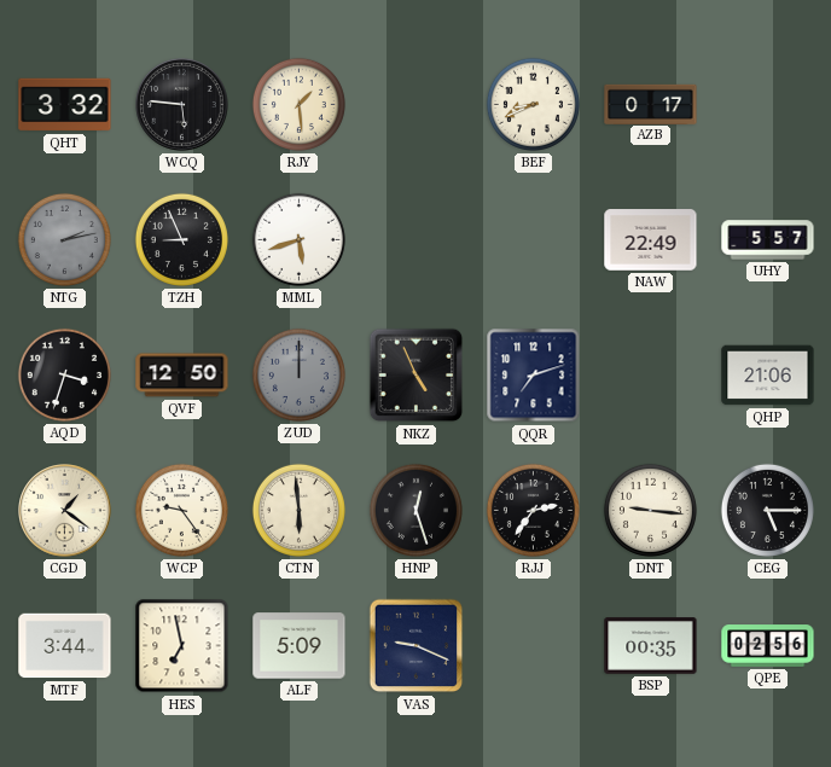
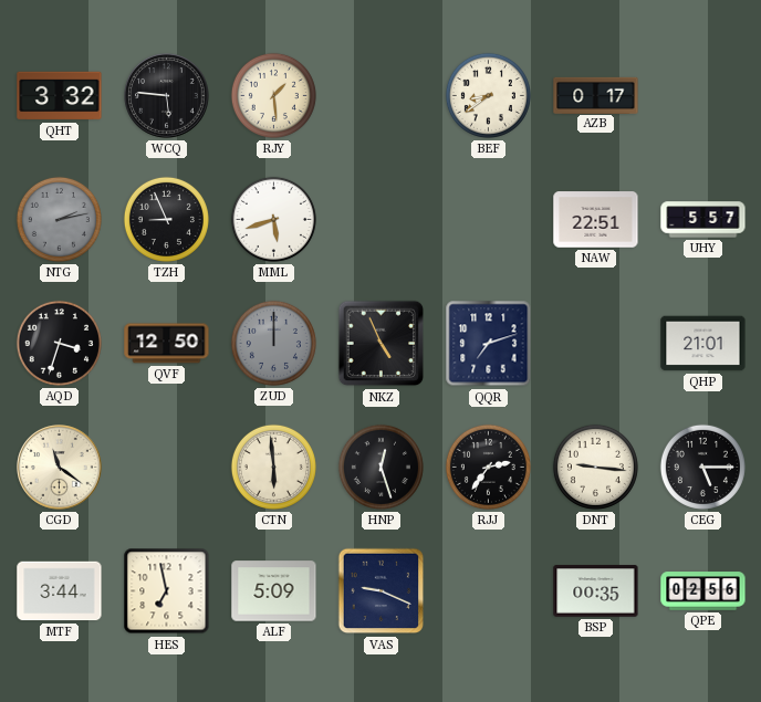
BEF: 8:41 -> 8:39
NAW: 22:49 -> 22:51
QHP: 21:06 -> 21:01
CGD: 1:21 -> 11:21
WCP: 9:24 -> none
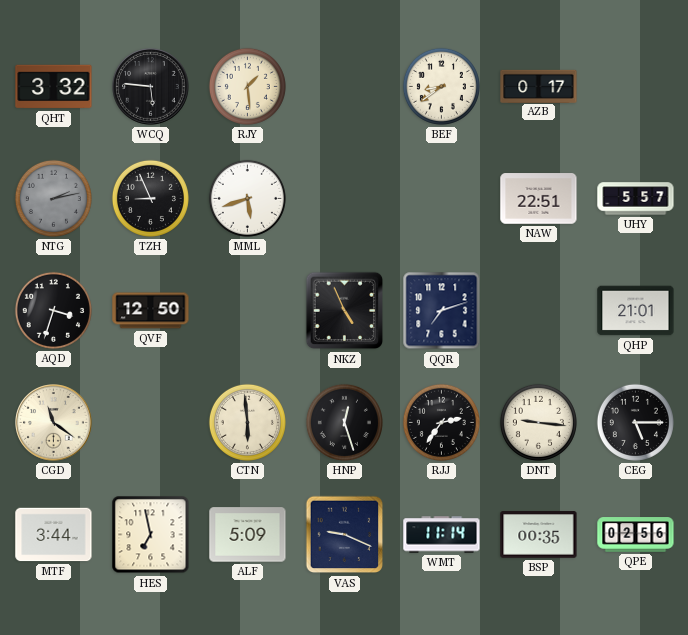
ZUD: 12:00 -> none
WMT: none -> 11:14
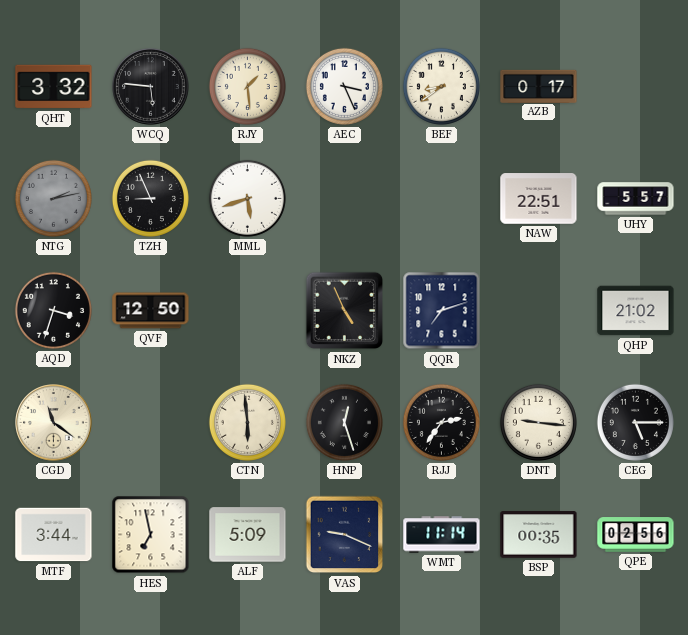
AEC: none -> 3:26
QHP: 21:01 -> 21:02
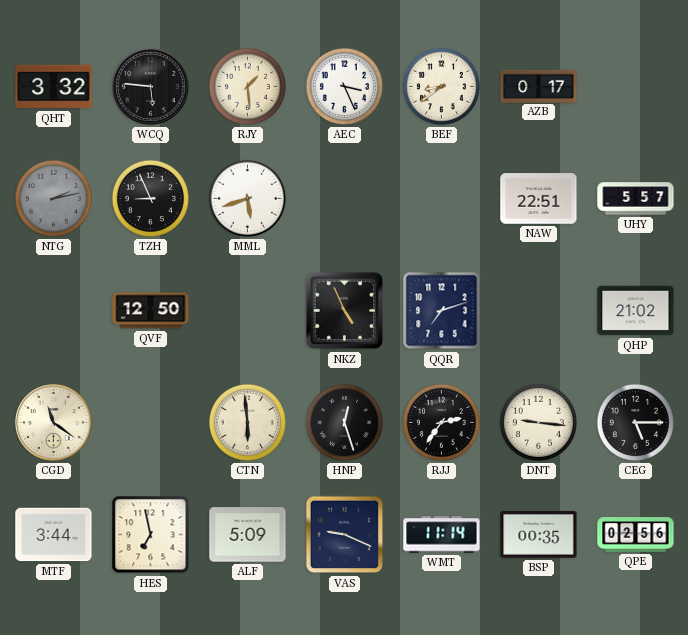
AQD: 3:33 -> none
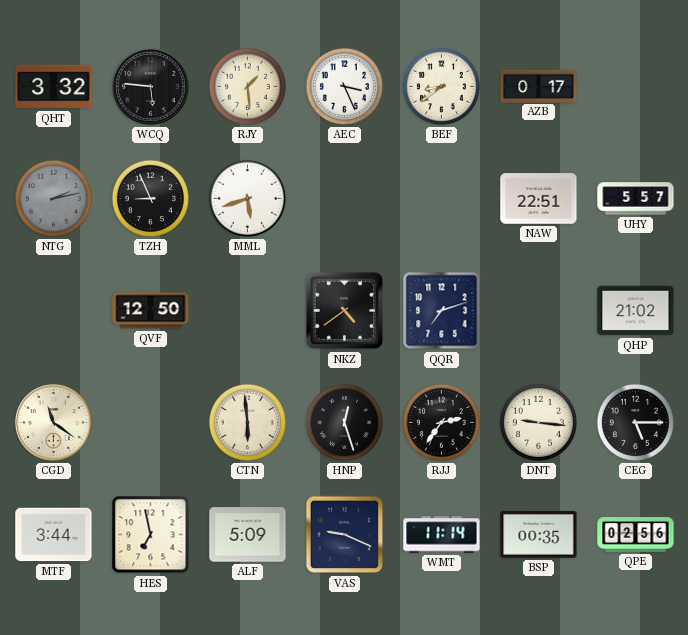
NKZ: 4:56 -> 4:39
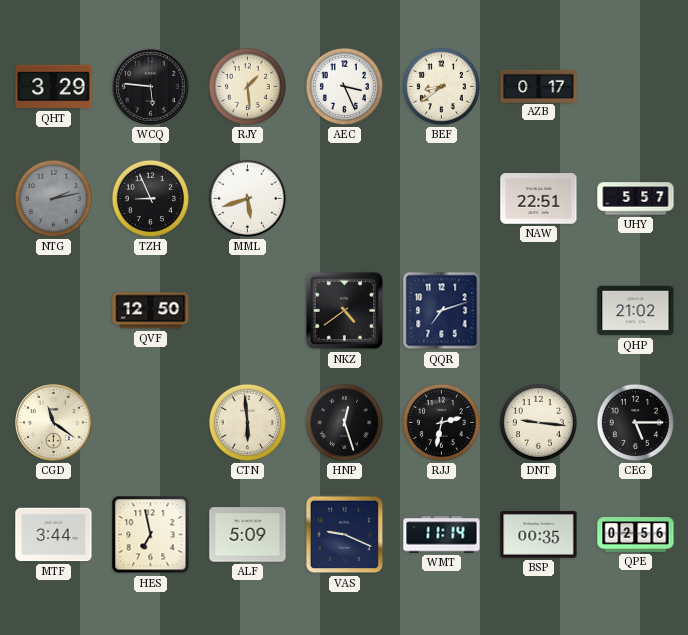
QHT: 3:32 -> 3:29
RJJ: 2:36 -> 2:32
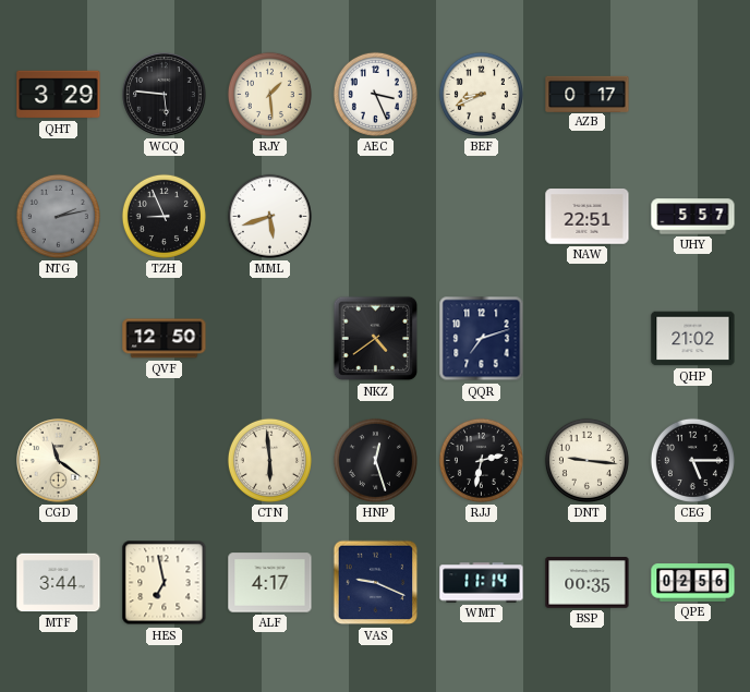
BEF: 8:39 -> 8:41
ALF: 5:09 -> 4:17
